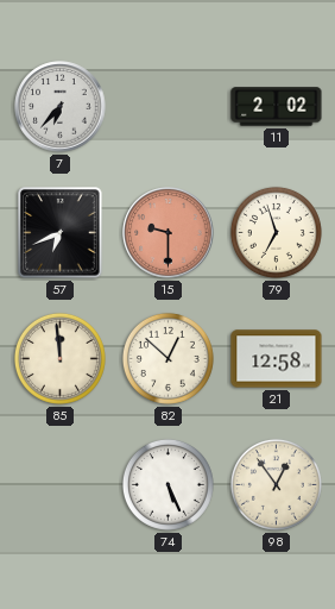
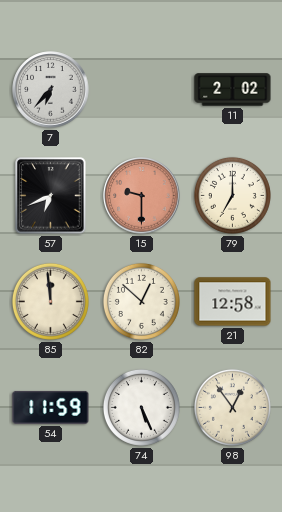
79: 6:57 -> 7:00
54: none -> 11:59
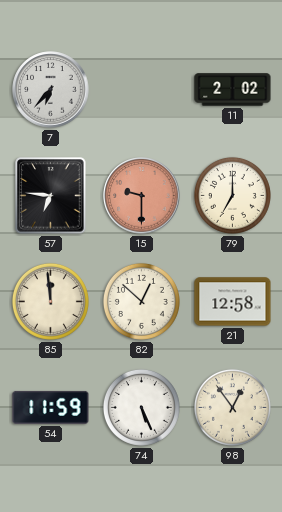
57: 6:41 -> 6:46
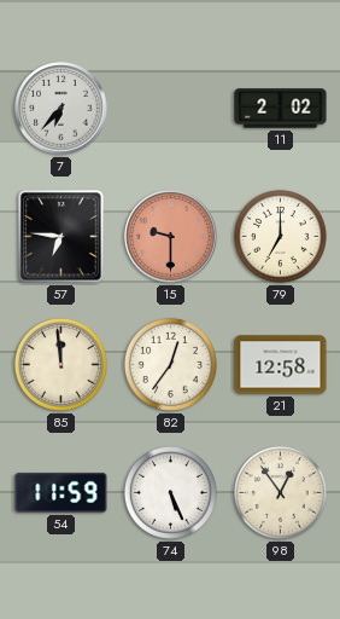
82: 12:52 -> 12:36
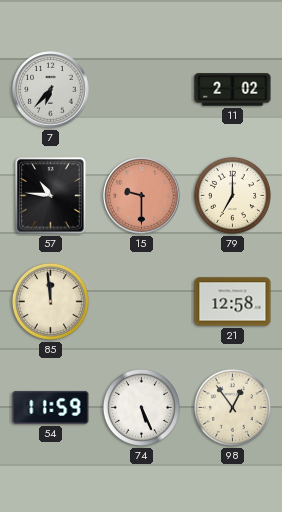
57: 6:46 -> 10:46
82: 12:36 -> none
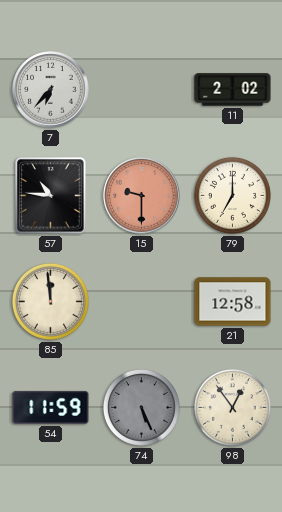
74 dial: white -> grey
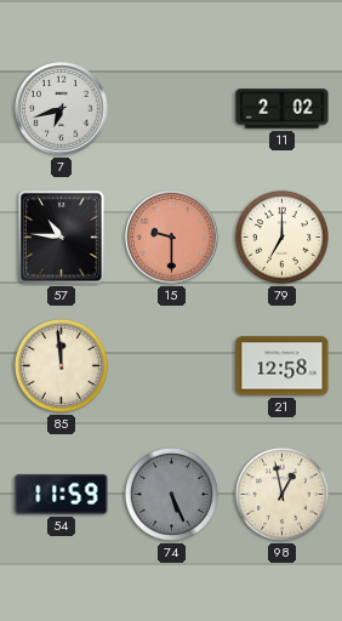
7: 6:37 -> 6:42
98: 12:54 -> 12:58
